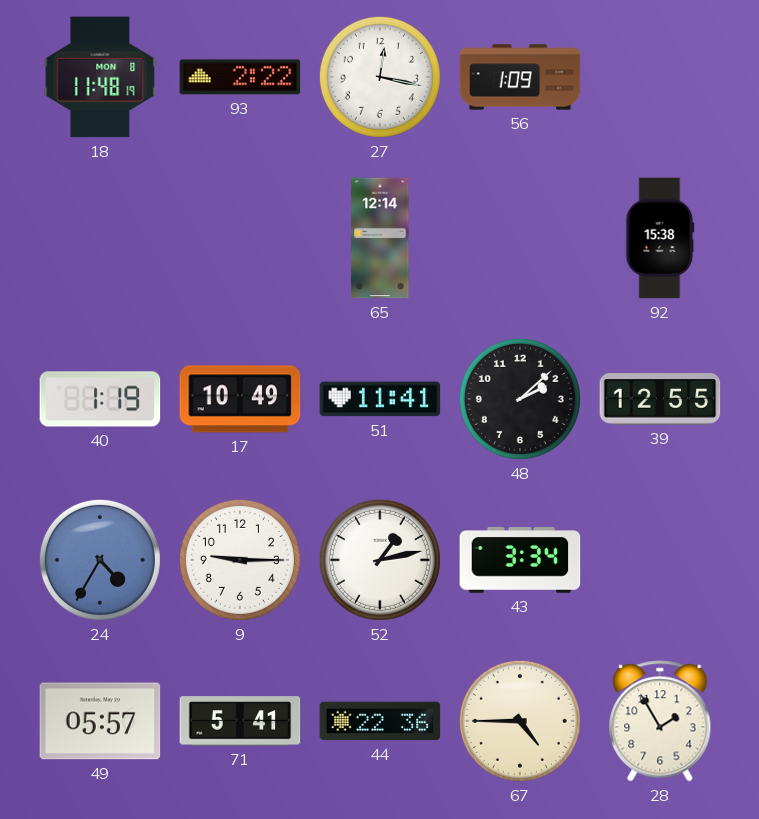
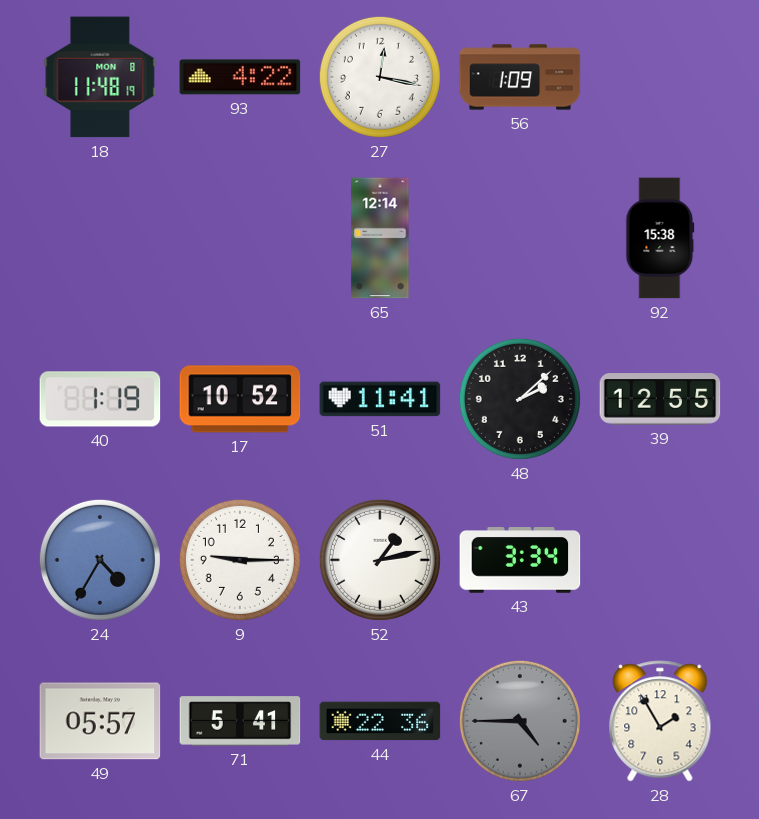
93: 2:22 -> 4:22
17: 10:49 -> 10:52
67 dial: cream -> grey
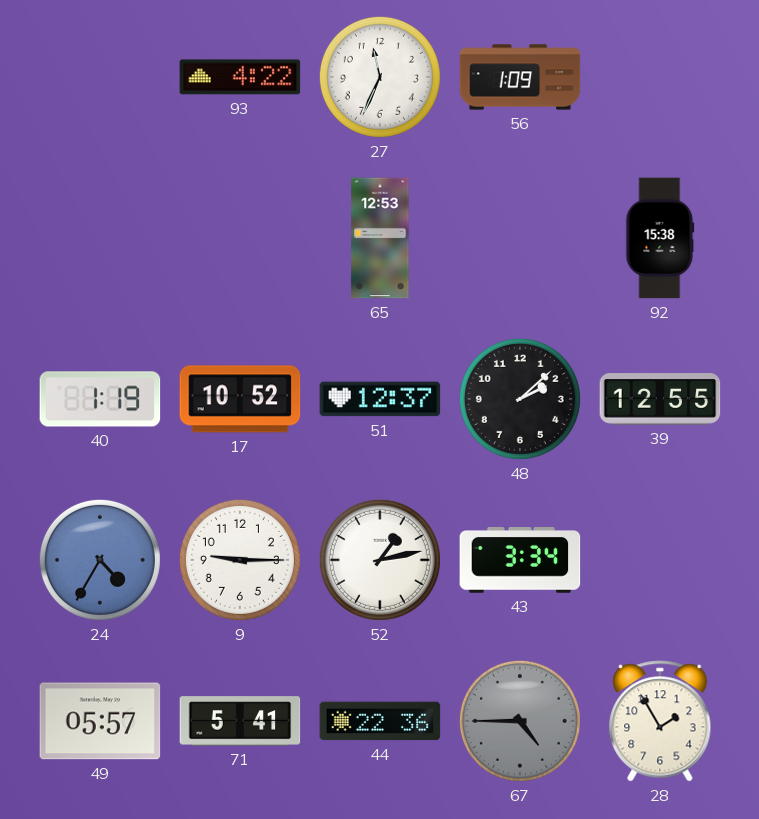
18: 11:48 -> none
27: 12:17 -> 11:34
65: 12:14 -> 12:53
51: 11:41 -> 12:37
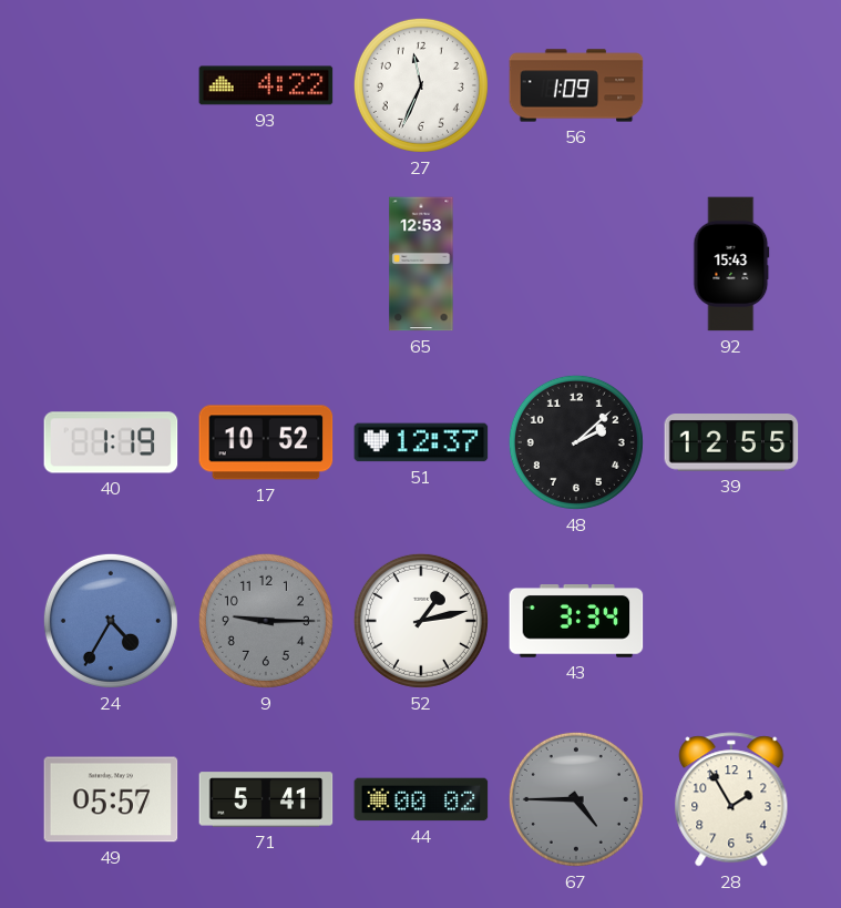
92: 15:38 -> 15:43
9 dial: white -> grey
44: 22:36 -> 00:02
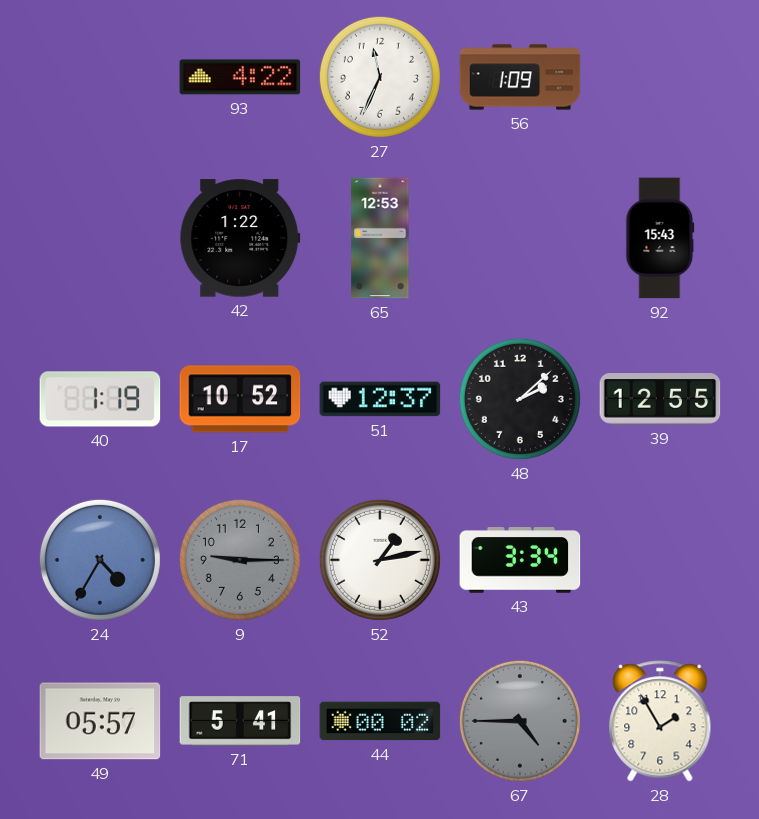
42: none -> 1:22
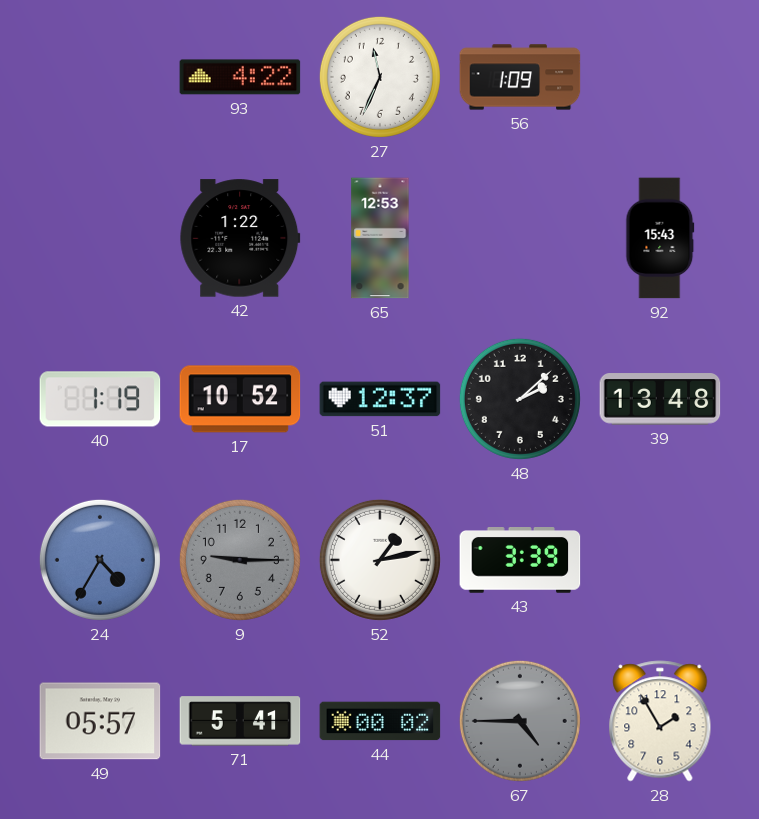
39: 12:55 -> 13:48
43: 3:34 -> 3:39
